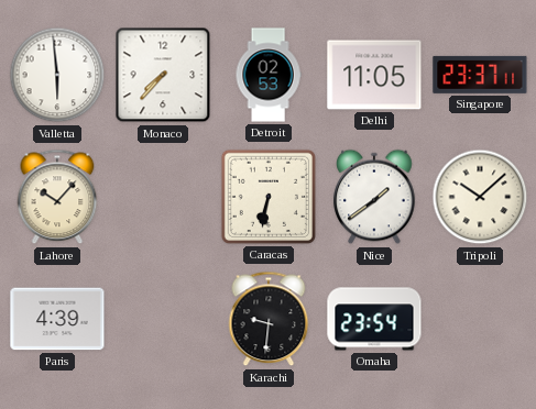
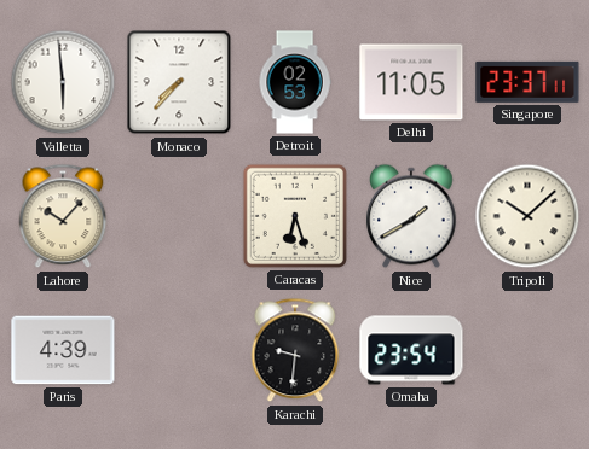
Caracas: 6:32 -> 6:27
Nice: 1:39 -> 1:40
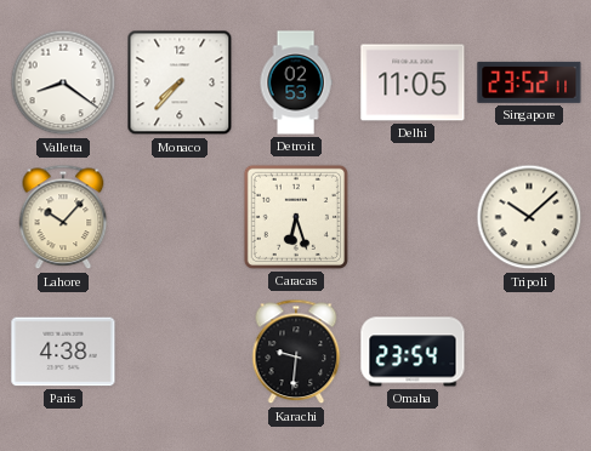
Valletta: 5:59 -> 8:21
Singapore: 23:37 -> 23:52
Nice: 1:40 -> none
Paris: 4:39 -> 4:38
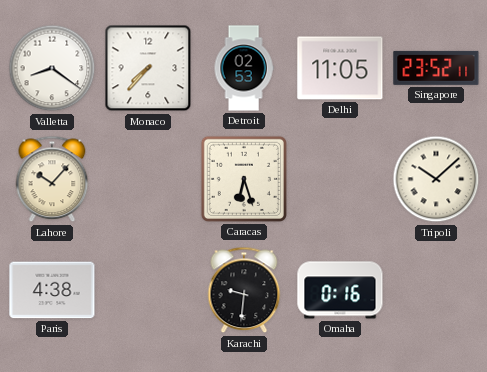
Omaha: 23:54 -> 0:16
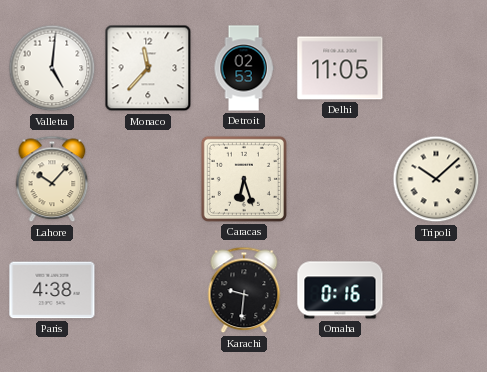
Valletta: 8:21 -> 5:01
Monaco: 7:37 -> 11:37
Singapore: 23:52 -> none
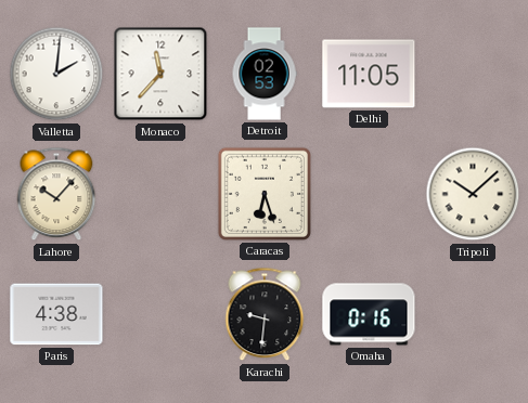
Valletta: 5:01 -> 2:01
